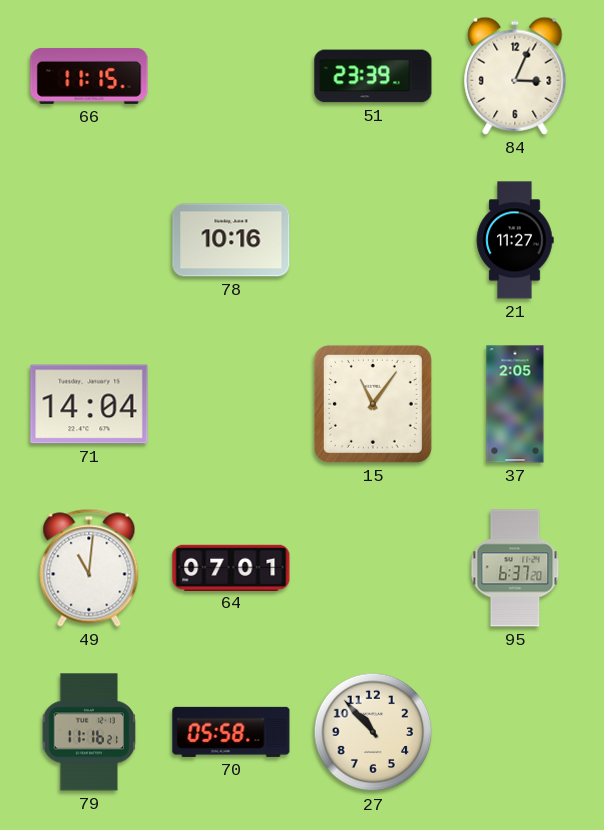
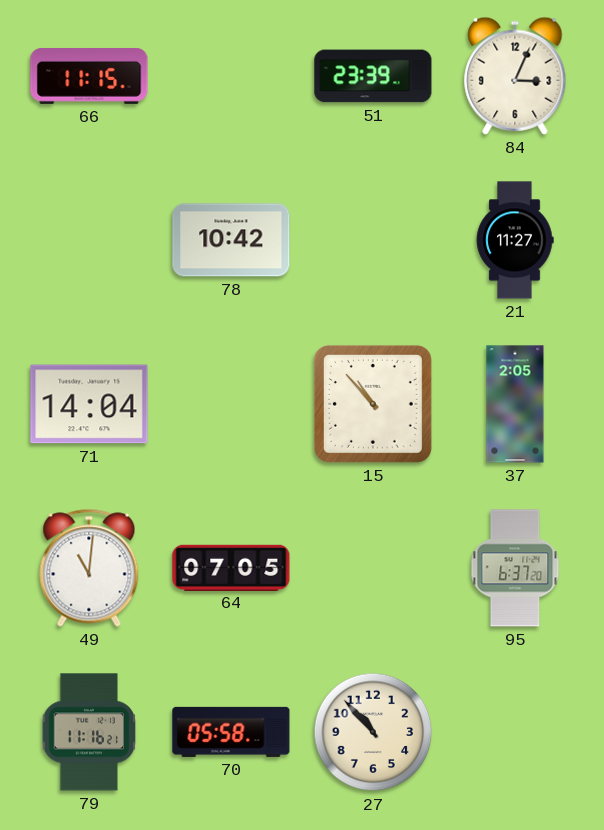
78: 10:16 -> 10:42
15: 11:06 -> 10:53
64: 07:01 -> 07:05
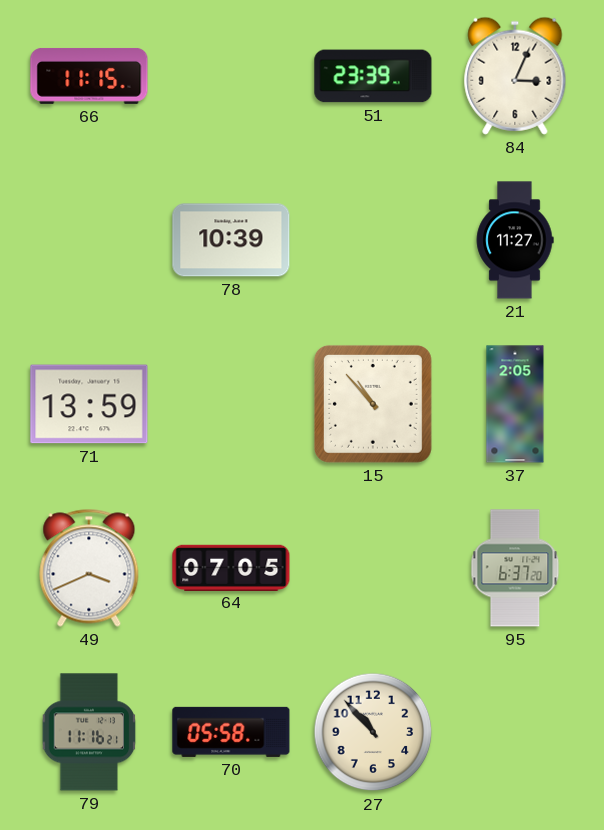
78: 10:42 -> 10:39
71: 14:04 -> 13:59
49: 11:01 -> 3:41
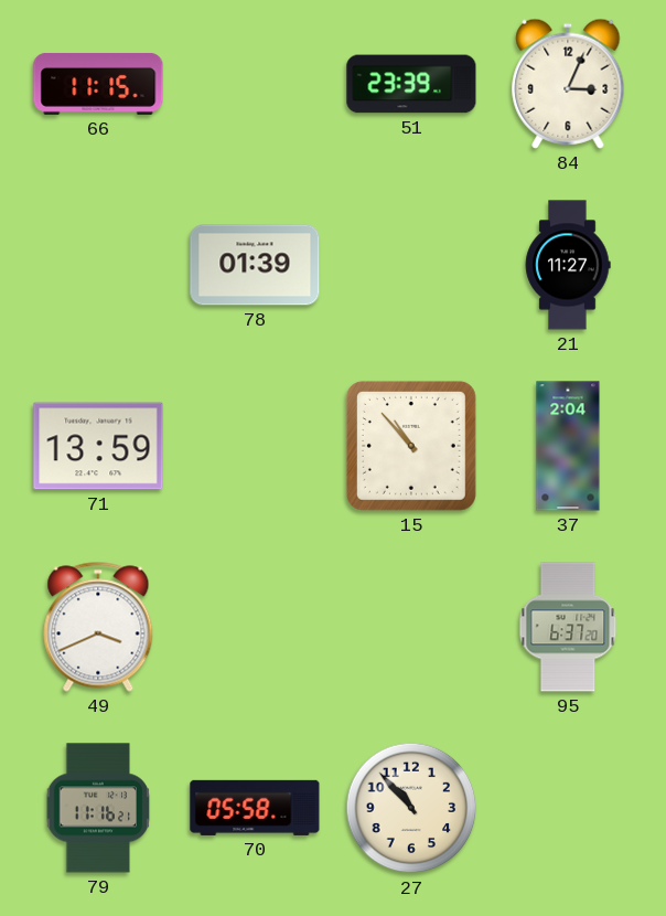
78: 10:39 -> 01:39
37: 2:05 -> 2:04
64: 07:05 -> none
